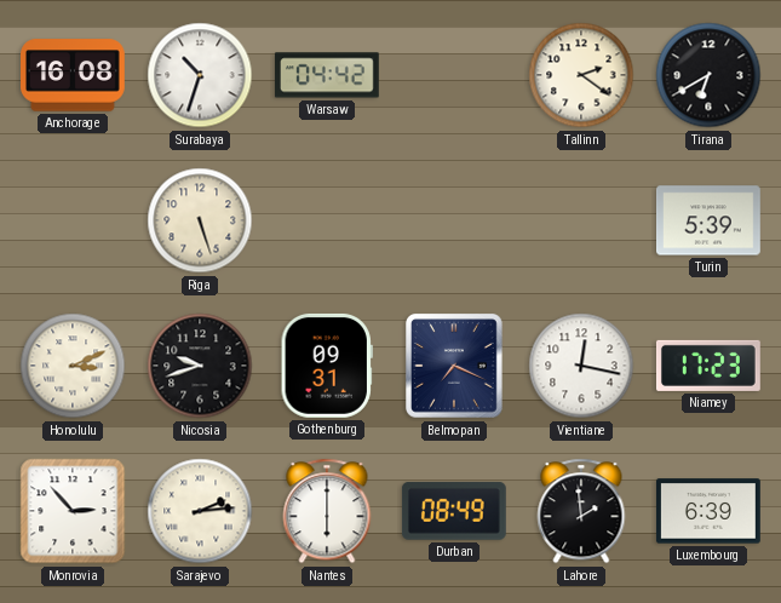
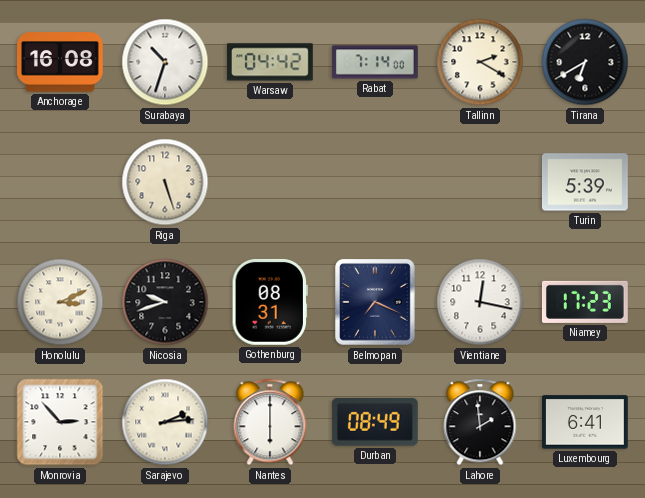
Rabat: none -> 7:14
Tallinn: 2:21 -> 2:20
Gothenburg: 09:31 -> 08:31
Luxembourg: 6:39 -> 6:41
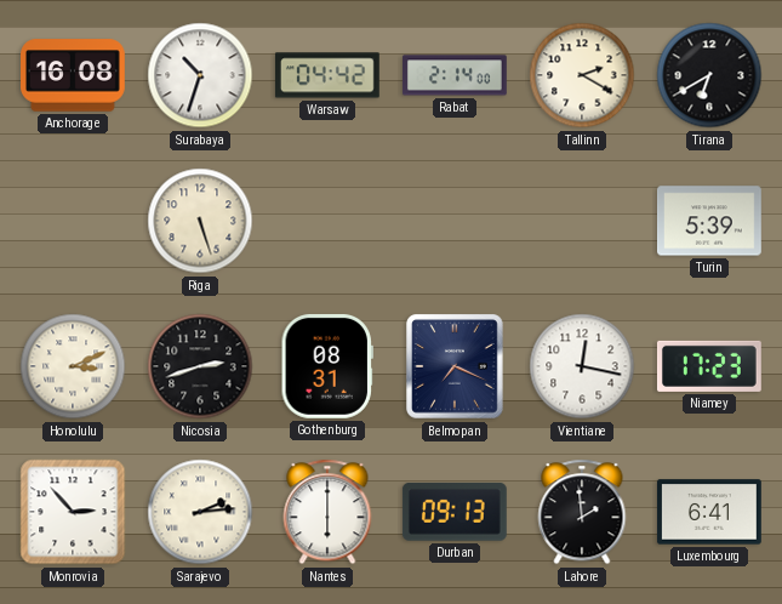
Rabat: 7:14 -> 2:14
Nicosia: 9:42 -> 2:42
Durban: 08:49 -> 09:13
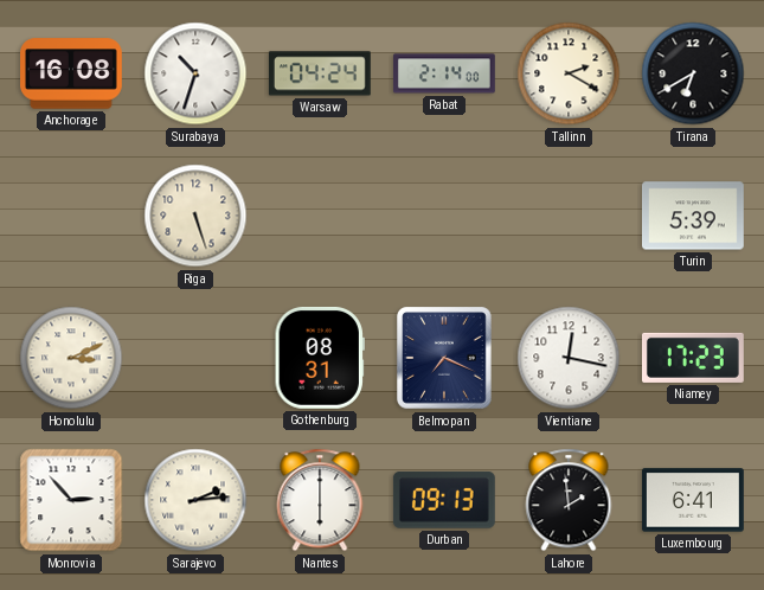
Warsaw: 04:42 -> 04:24
Nicosia: 2:42 -> none
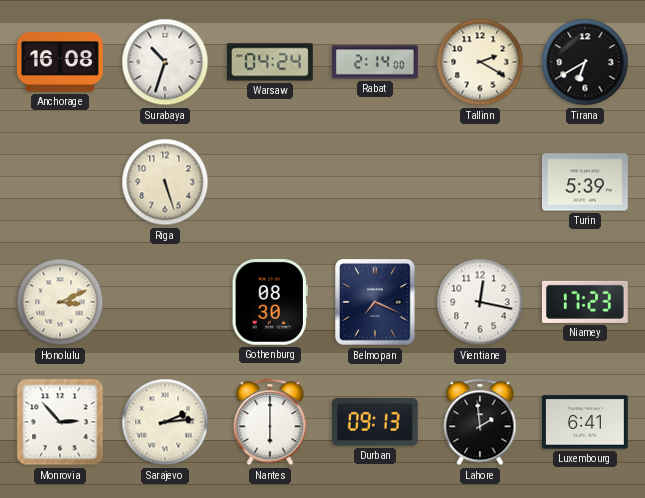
Gothenburg: 08:31 -> 08:30
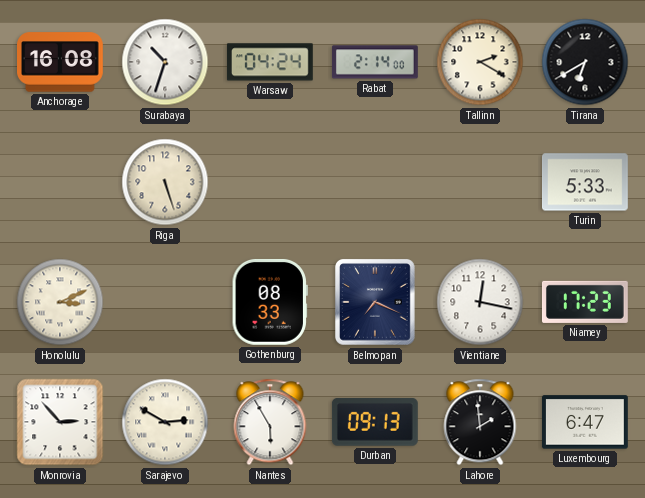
Turin: 5:39 -> 5:33
Gothenburg: 08:30 -> 08:33
Sarajevo: 2:14 -> 2:50
Nantes: 6:00 -> 5:55
Luxembourg: 6:41 -> 6:47
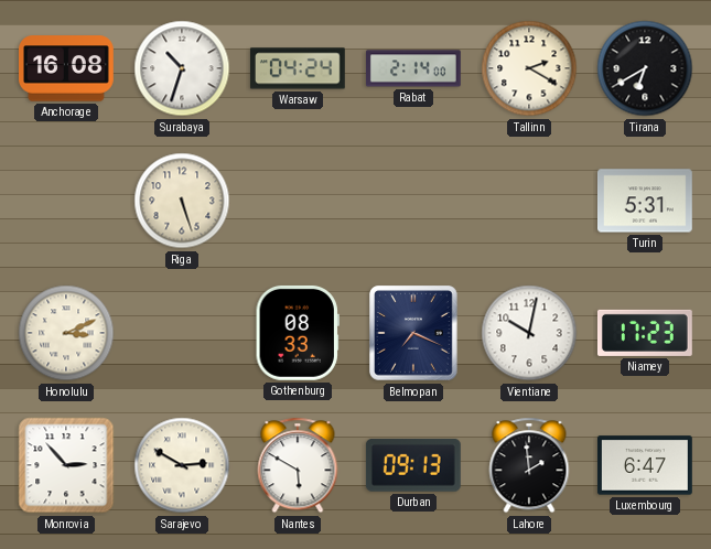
Turin: 5:33 -> 5:31
Vientiane: 12:17 -> 10:02
Nantes: 5:55 -> 5:50
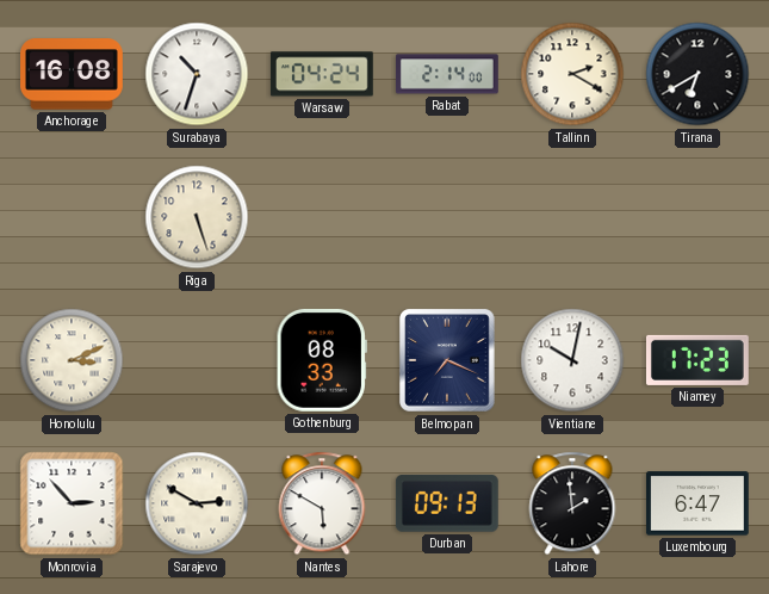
Turin: 5:31 -> none
